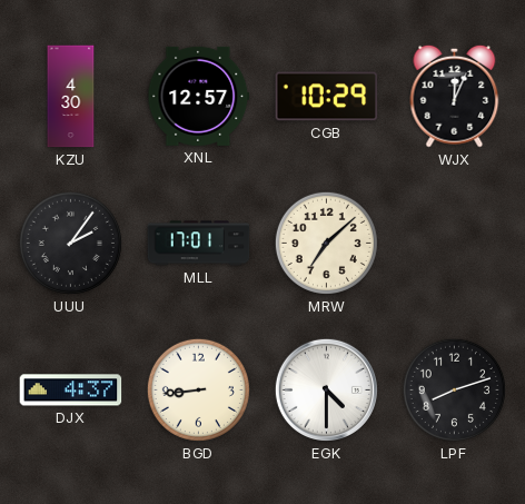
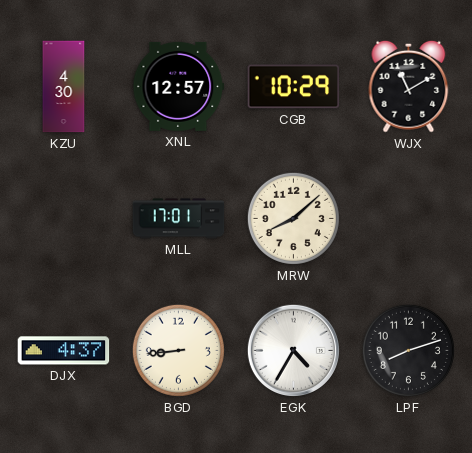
WJX: 12:04 -> 11:10
UUU: 2:06 -> none
MRW: 7:08 -> 8:08
EGK: 4:30 -> 4:35
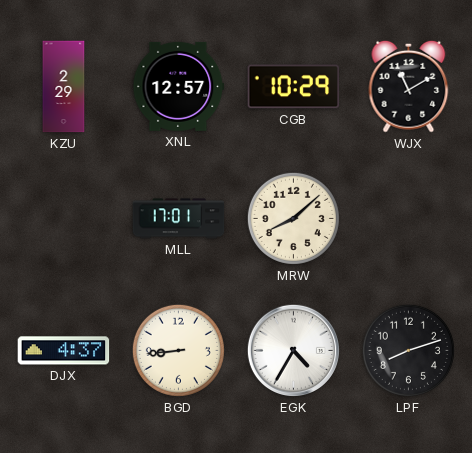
KZU: 4:30 -> 2:29
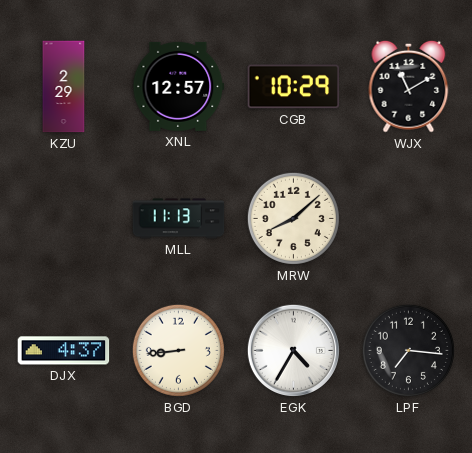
MLL: 17:01 -> 11:13
LPF: 8:12 -> 7:16
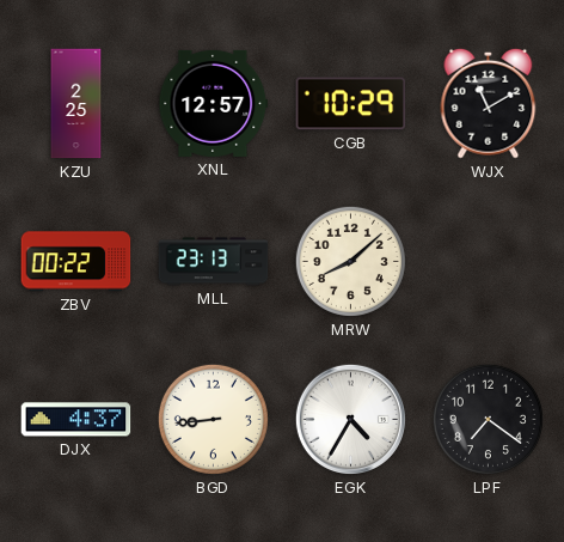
KZU: 2:29 -> 2:25
ZBV: none -> 00:22
MLL: 11:13 -> 23:13
LPF: 7:16 -> 7:21
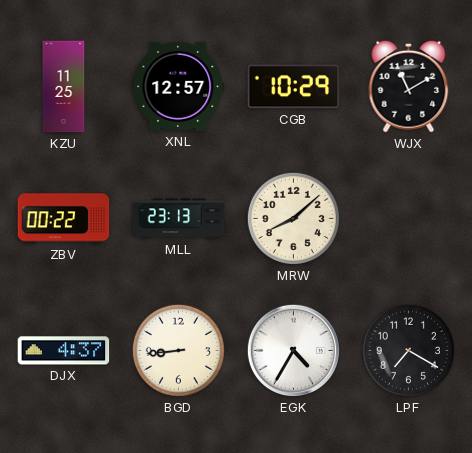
KZU: 2:25 -> 11:25
LPF: 7:21 -> 7:20
